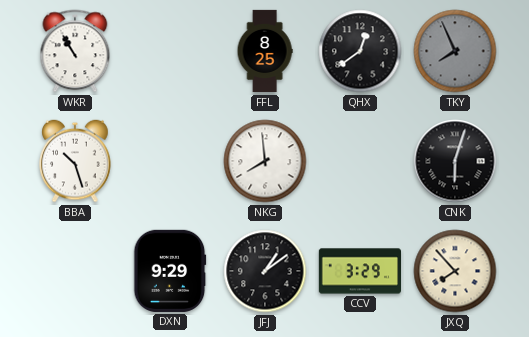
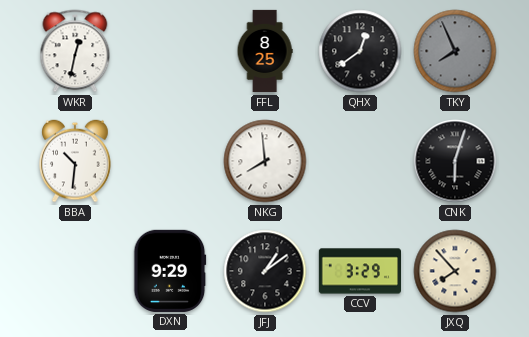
WKR: 10:55 -> 12:32
BBA: 10:27 -> 10:31
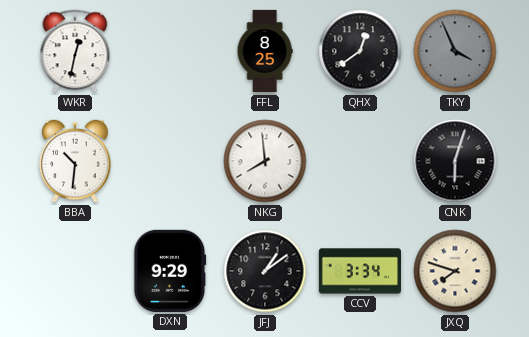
TKY: 7:56 -> 3:56
CCV: 3:29 -> 3:34
JXQ: 7:53 -> 7:48
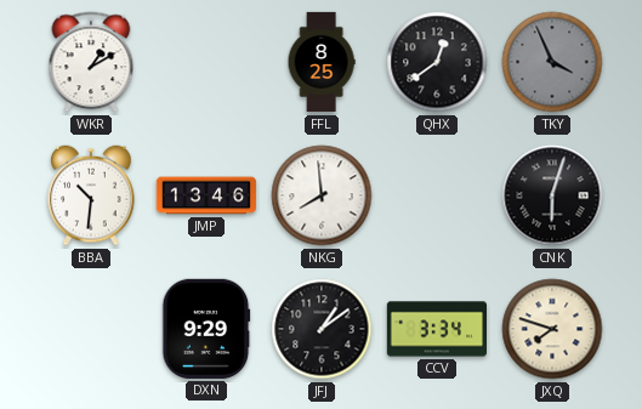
WKR: 12:32 -> 1:10
JMP: none -> 13:46
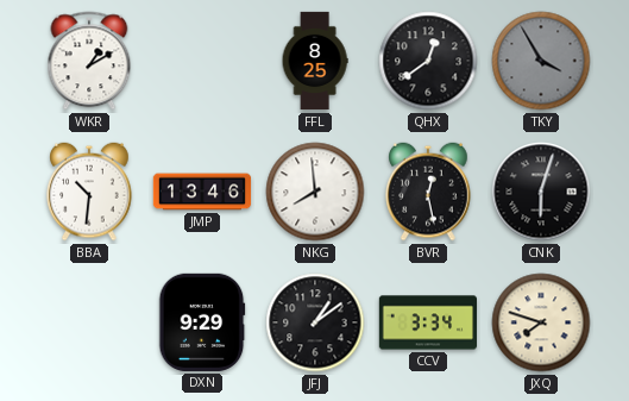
TKY: 3:56 -> 3:55
BVR: none -> 12:28
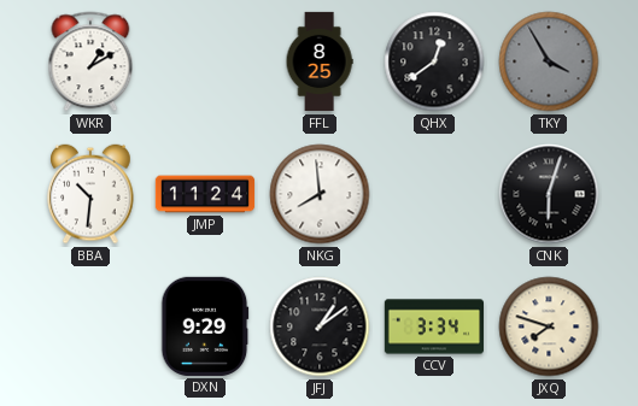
JMP: 13:46 -> 11:24
BVR: 12:28 -> none
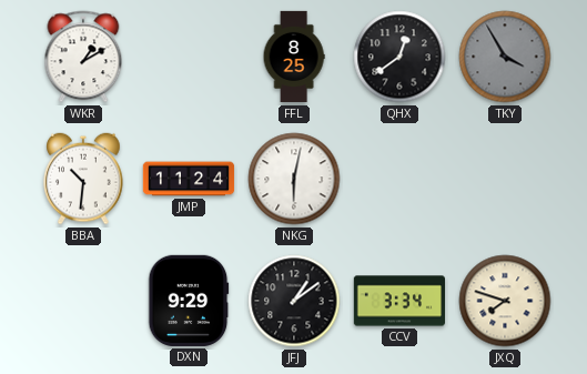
NKG: 7:59 -> 6:02
CNK: 6:03 -> none
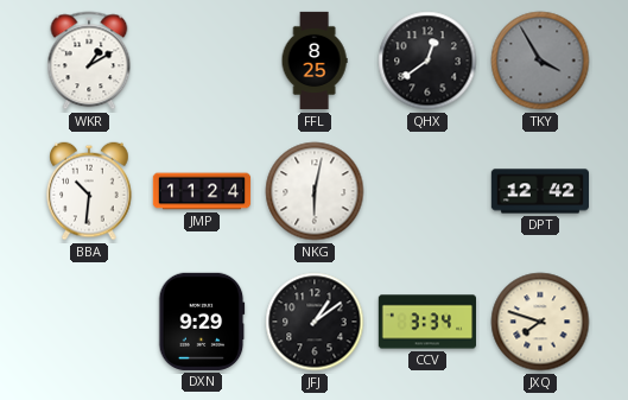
DPT: none -> 12:42
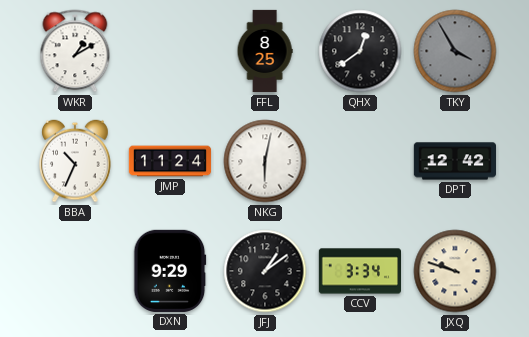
BBA: 10:31 -> 10:34
JXQ: 7:48 -> 9:48
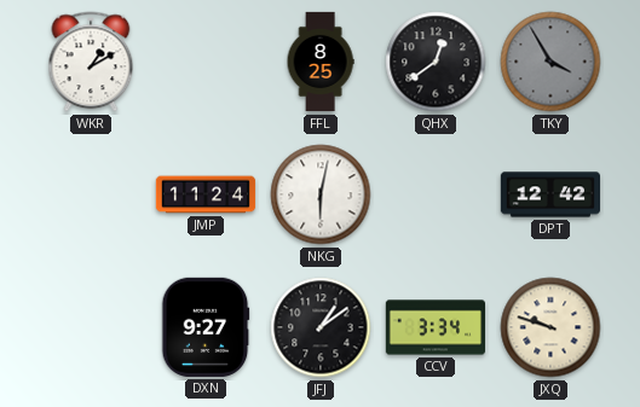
BBA: 10:34 -> none
DXN: 9:29 -> 9:27
